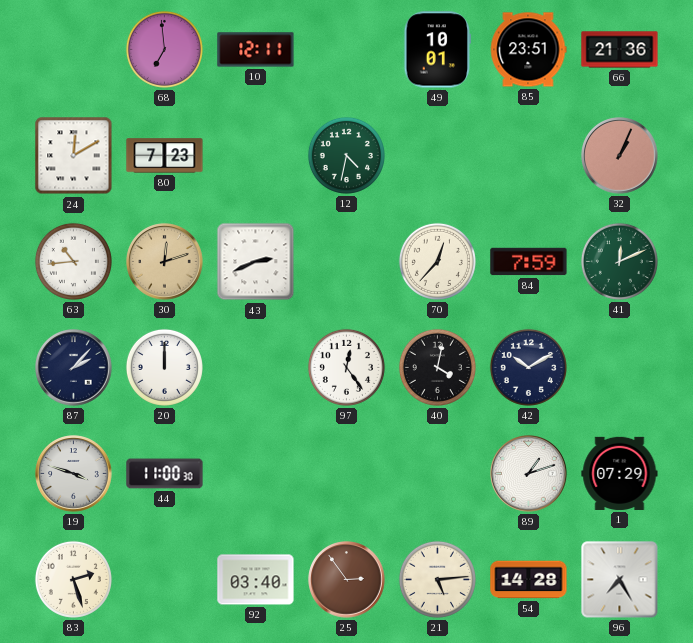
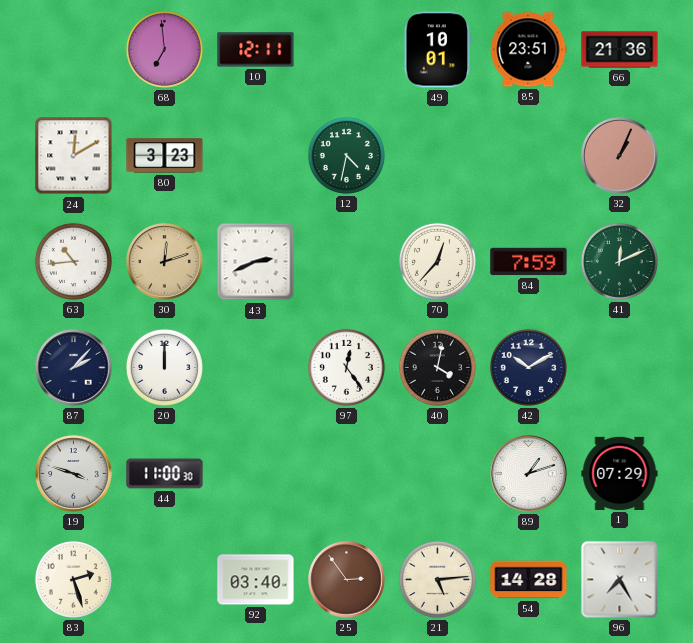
80: 7:23 -> 3:23
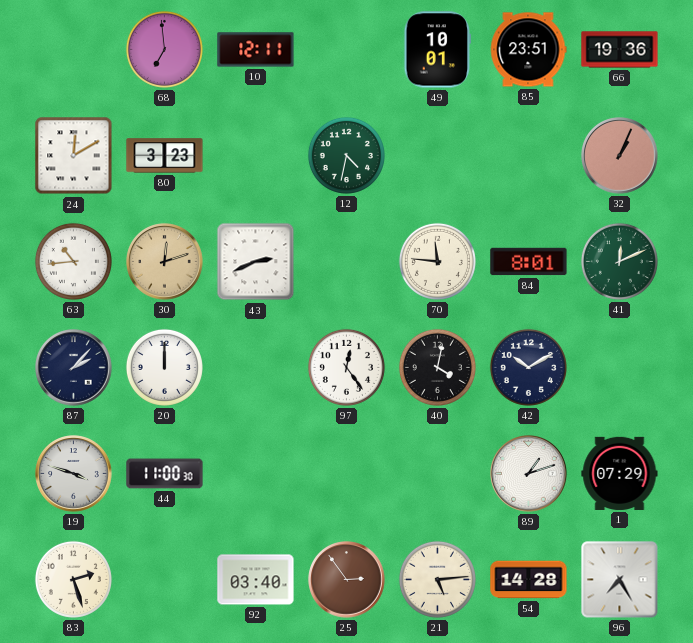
66: 21:36 -> 19:36
70: 12:37 -> 11:46
84: 7:59 -> 8:01
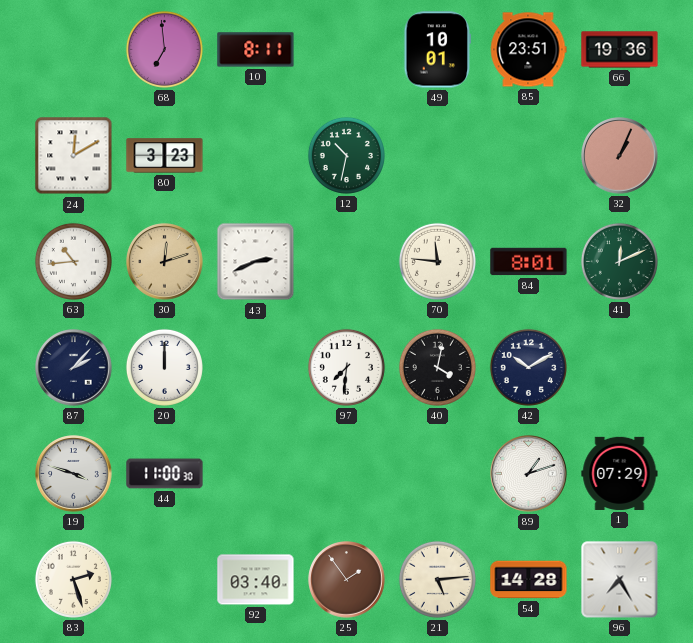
10: 12:11 -> 8:11
12: 4:32 -> 10:32
97: 12:24 -> 7:31
25: 2:54 -> 1:54
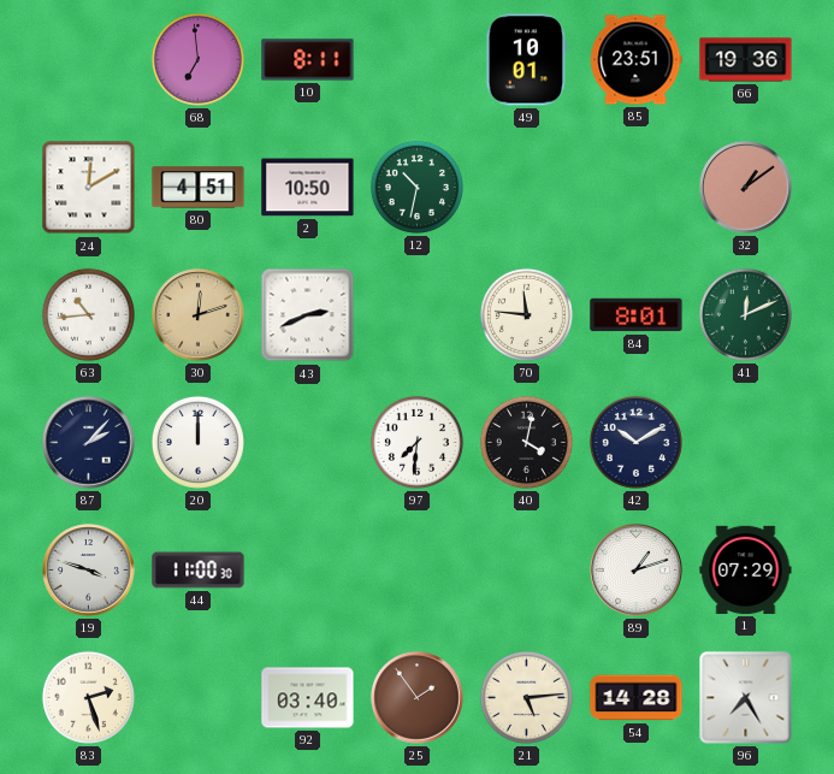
80: 3:23 -> 4:51
2: none -> 10:50
32: 1:04 -> 1:09
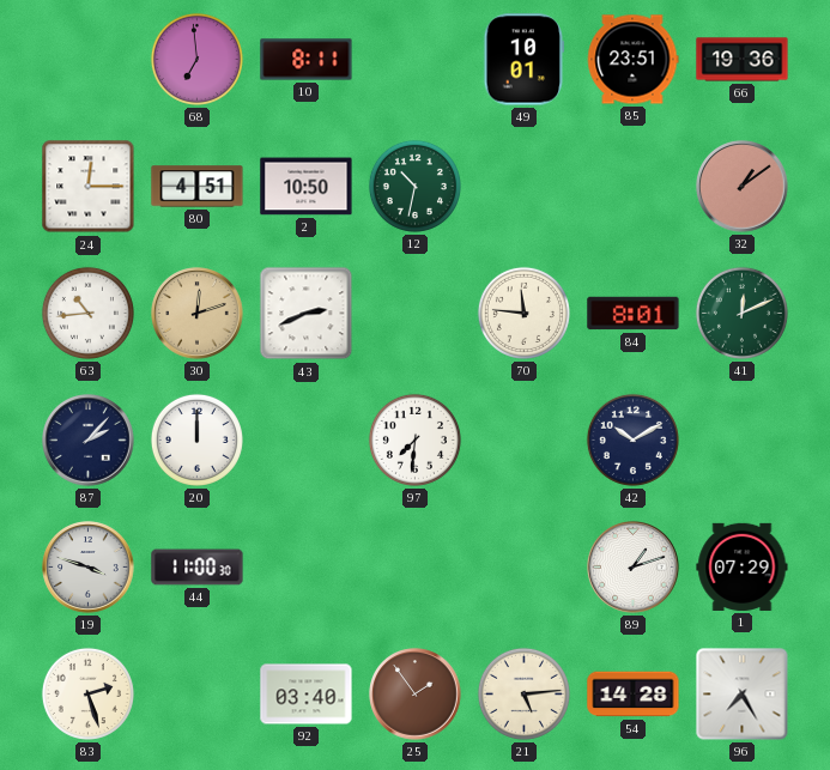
24: 12:10 -> 12:15
40: 4:02 -> none
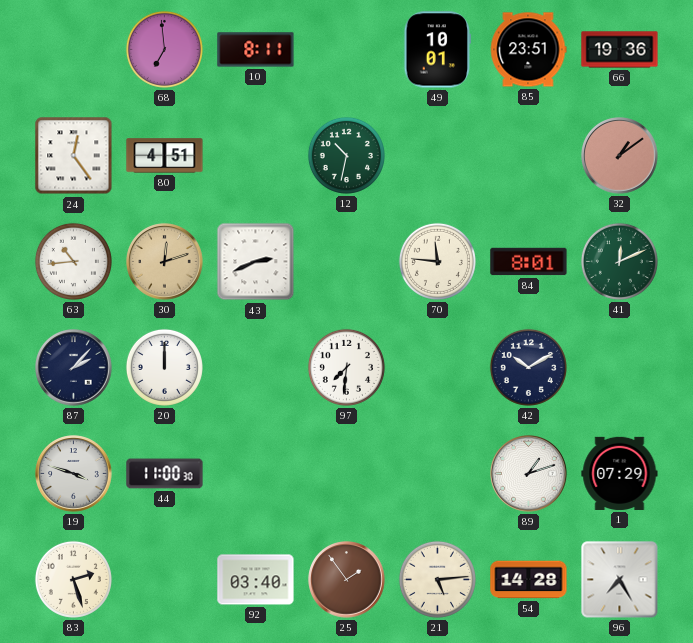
24: 12:15 -> 12:24
2: 10:50 -> none
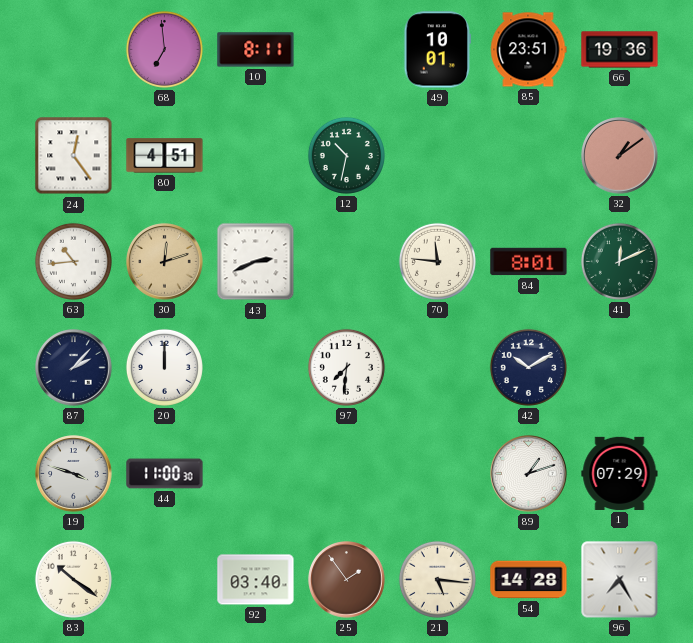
83: 2:27 -> 10:21
21: 5:14 -> 5:16
